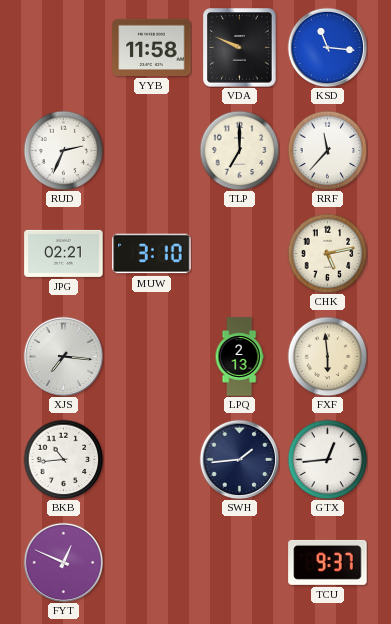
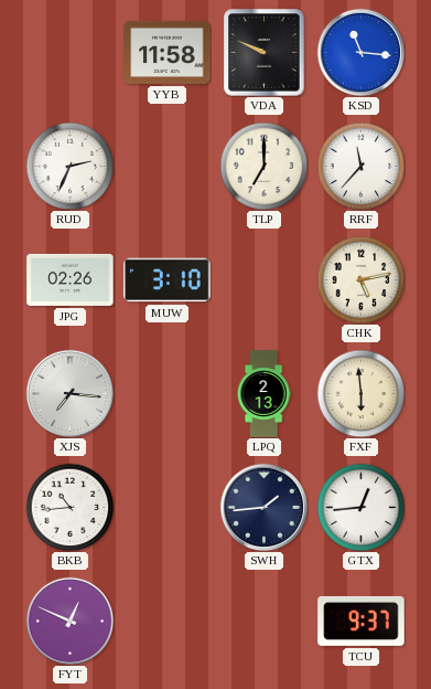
JPG: 02:21 -> 02:26
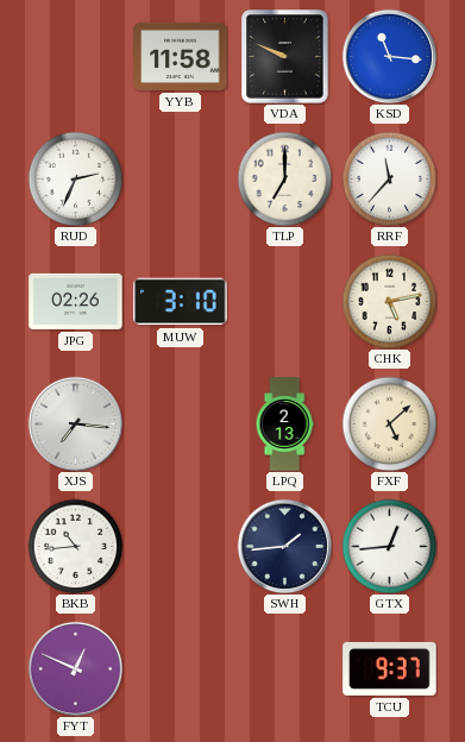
FXF: 5:59 -> 5:08
